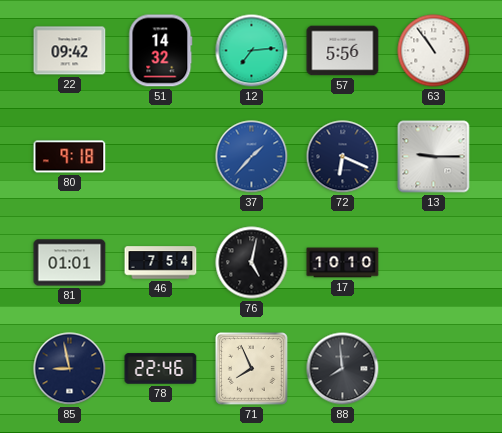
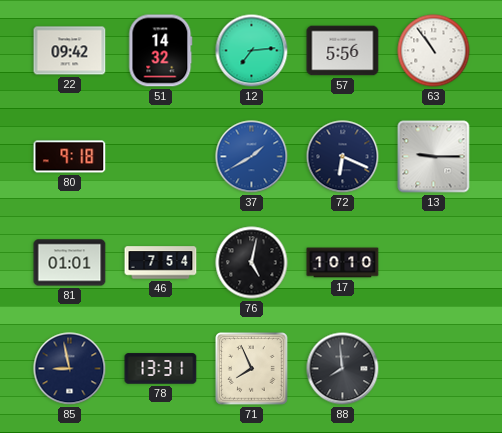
37: 1:37 -> 1:40
78: 22:46 -> 13:31
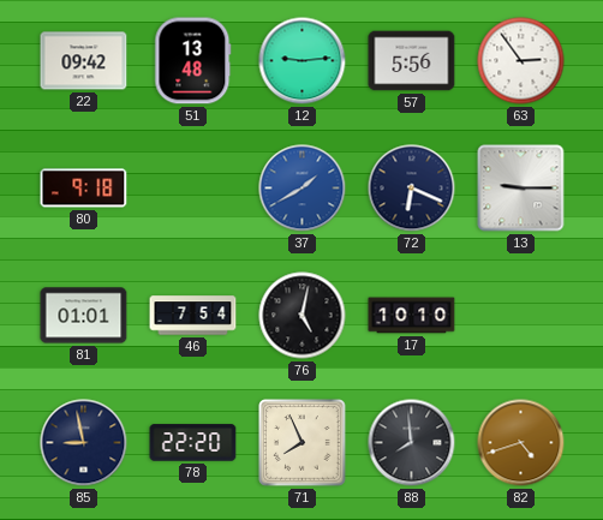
51: 14:32 -> 13:48
12: 7:14 -> 9:14
63: 10:54 -> 2:54
78: 13:31 -> 22:20
82: none -> 4:42
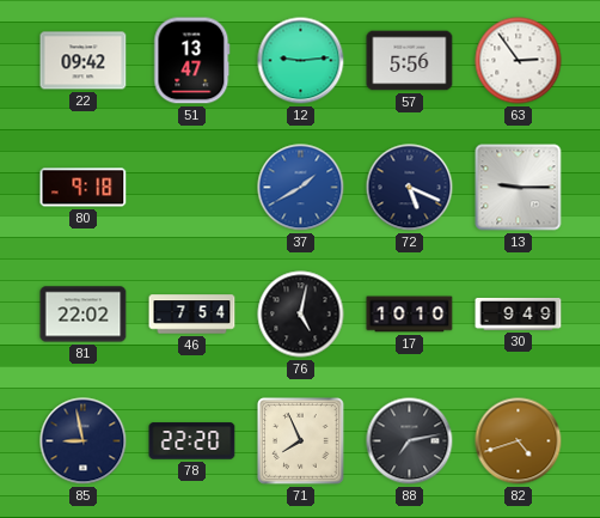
51: 13:48 -> 13:47
72: 6:19 -> 5:19
81: 01:01 -> 22:02
30: none -> 9:49
88: 7:59 -> 7:13
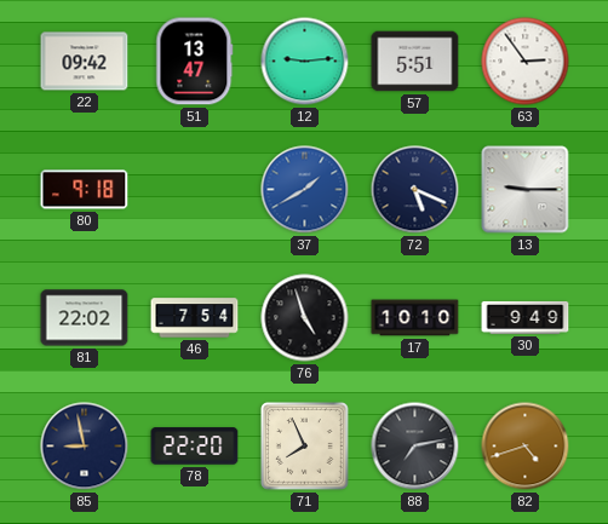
57: 5:56 -> 5:51
76: 5:02 -> 4:57
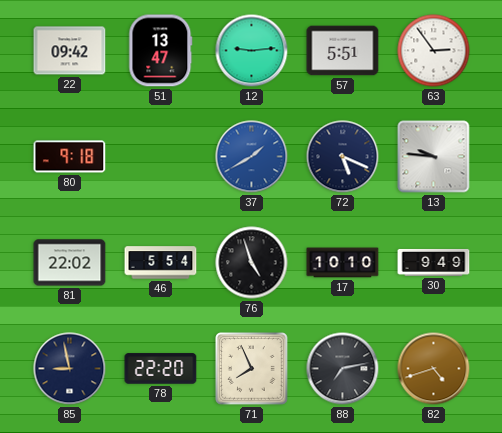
13: 9:15 -> 9:46
46: 7:54 -> 5:54
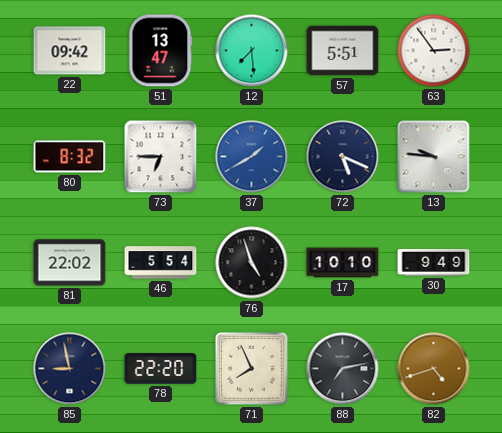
12: 9:14 -> 7:29
80: 9:18 -> 8:32
73: none -> 6:45
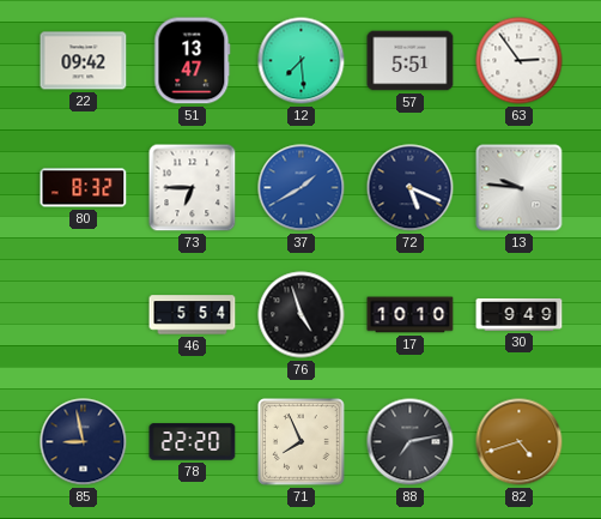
81: 22:02 -> none
